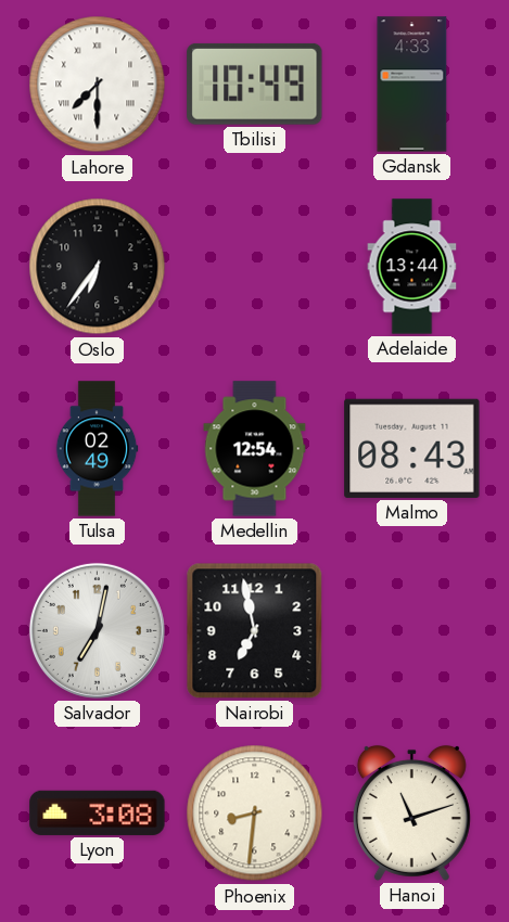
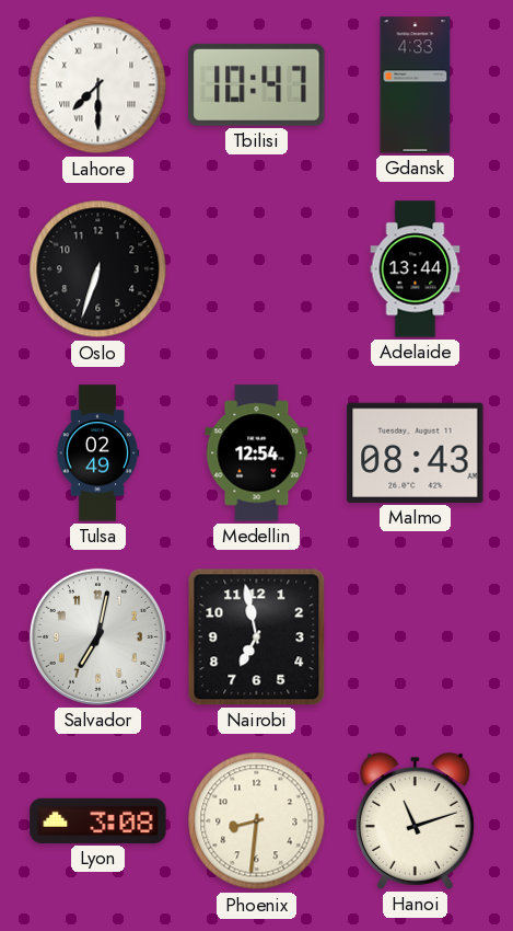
Tbilisi: 10:49 -> 10:47
Oslo: 6:36 -> 6:33
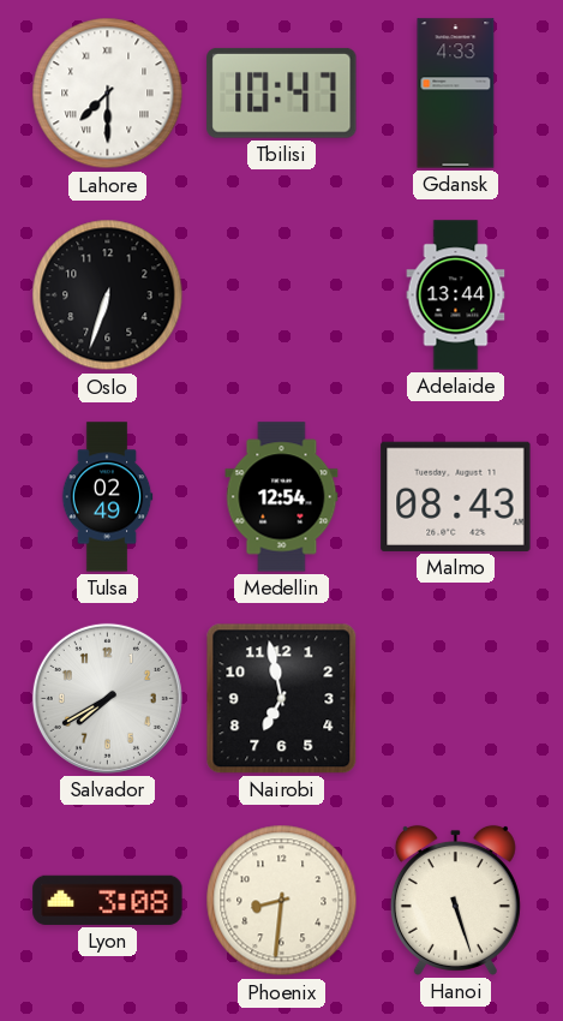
Salvador: 7:02 -> 7:40
Hanoi: 11:12 -> 5:27
